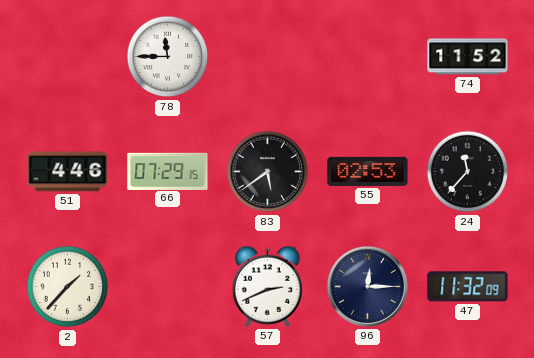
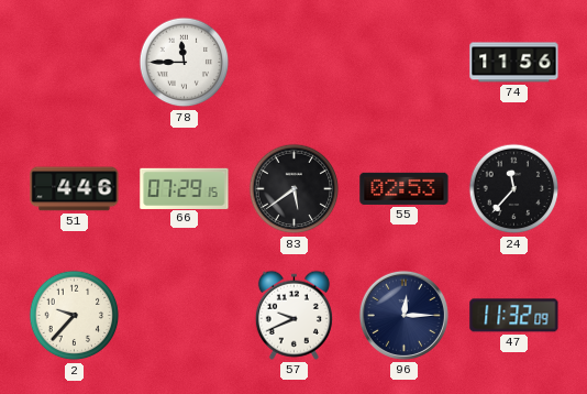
74: 11:52 -> 11:56
2: 1:37 -> 9:37
57: 2:41 -> 9:41
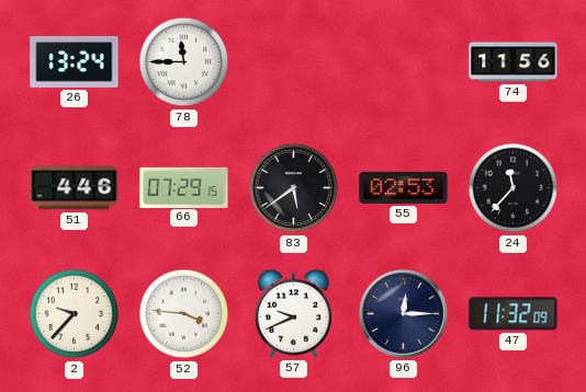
26: none -> 13:24
52: none -> 3:46
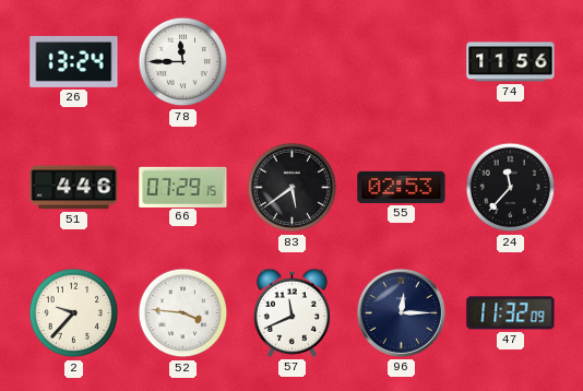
57: 9:41 -> 11:41
